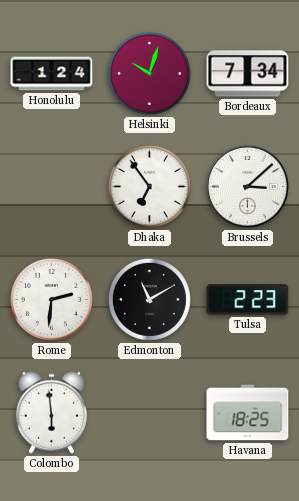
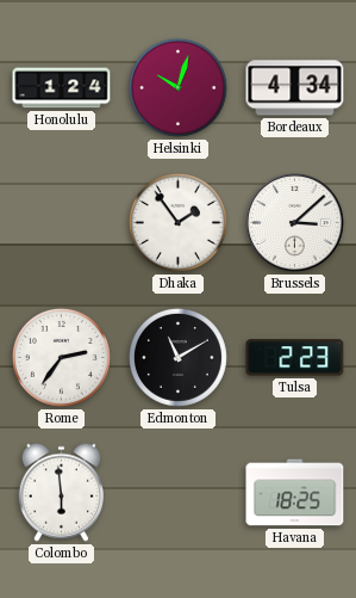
Bordeaux: 7:34 -> 4:34
Dhaka: 6:54 -> 1:54
Rome: 2:31 -> 2:36
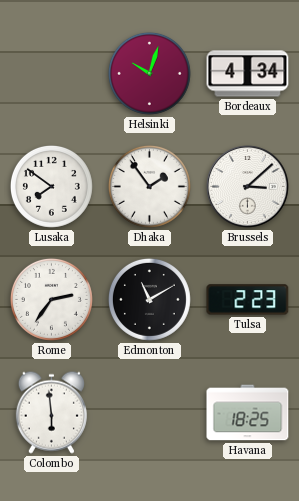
Honolulu: 1:24 -> none
Lusaka: none -> 7:51
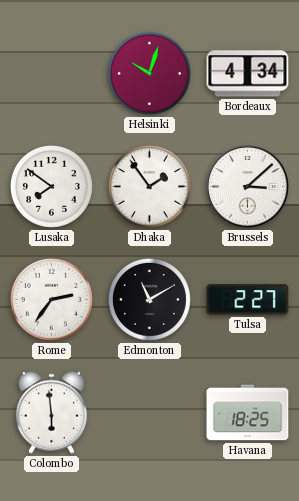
Tulsa: 2:23 -> 2:27
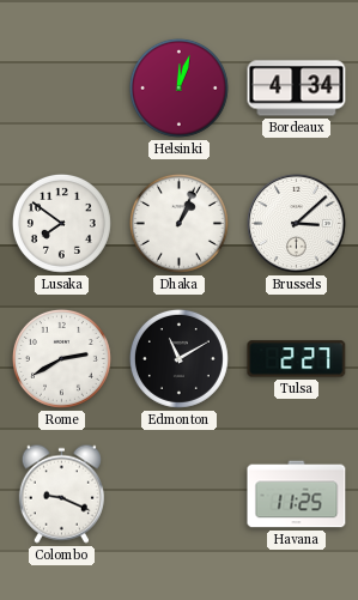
Helsinki: 10:03 -> 12:03
Dhaka: 1:54 -> 1:04
Rome: 2:36 -> 2:40
Colombo: 5:59 -> 9:19
Havana: 18:25 -> 11:25
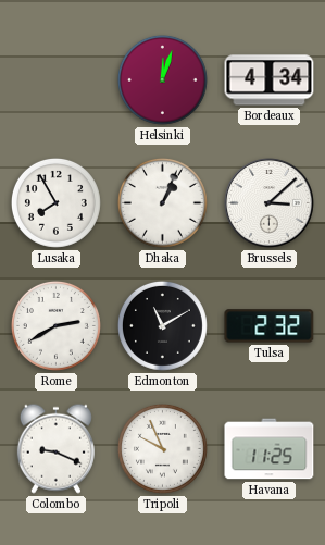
Lusaka: 7:51 -> 7:55
Tulsa: 2:27 -> 2:32
Tripoli: none -> 9:56
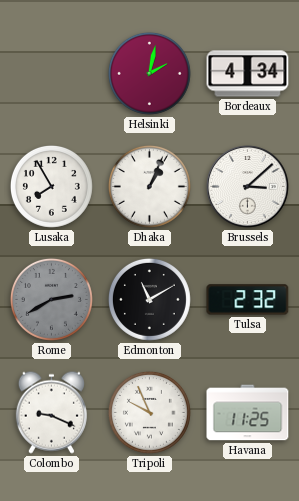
Helsinki: 12:03 -> 2:02
Rome dial: white -> grey
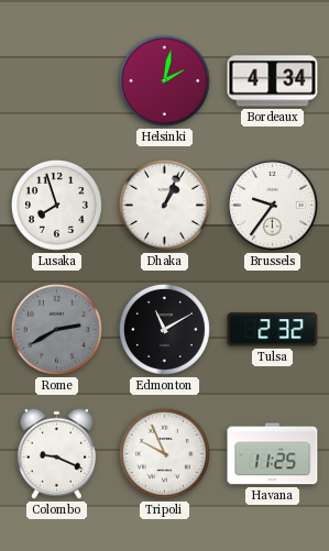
Lusaka: 7:55 -> 7:57
Brussels: 3:08 -> 9:36
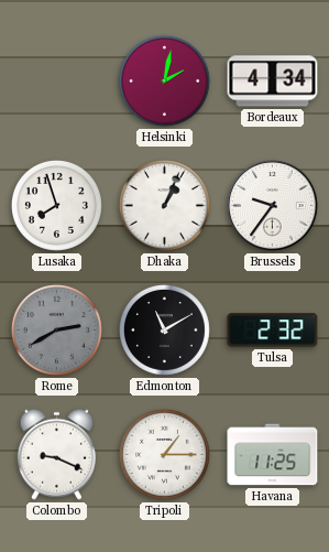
Tripoli: 9:56 -> 1:15
